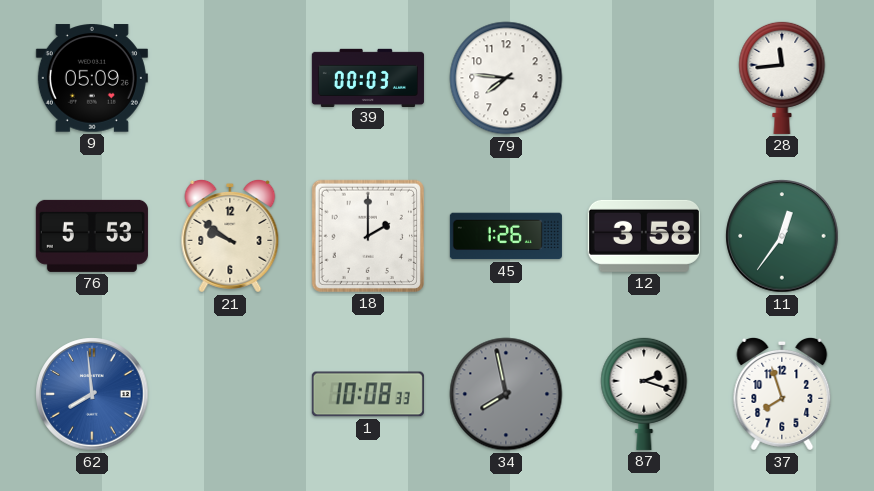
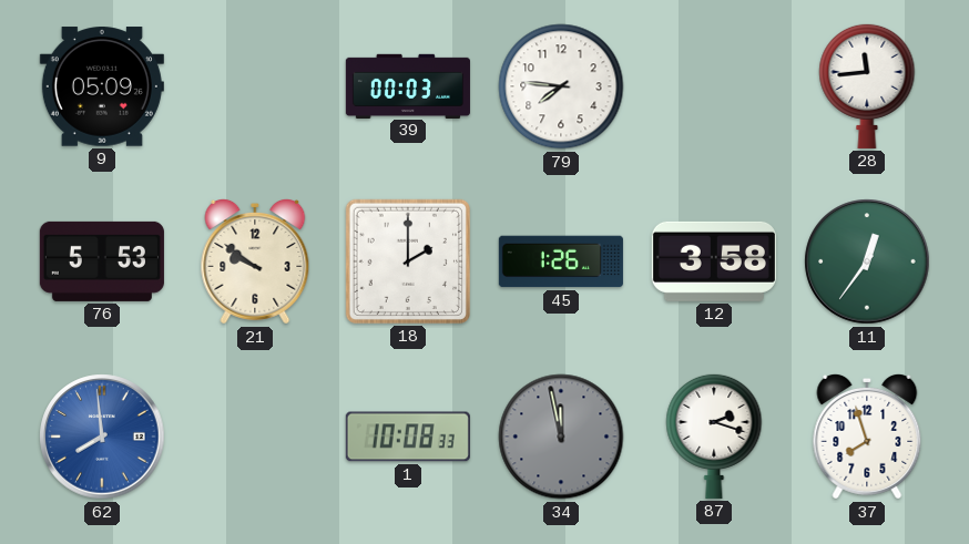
34: 7:58 -> 11:58
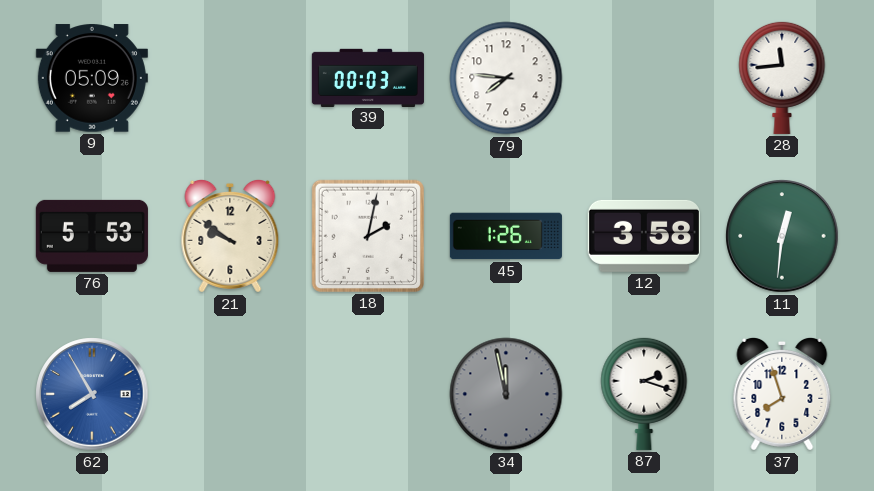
18: 2:00 -> 2:02
11: 12:36 -> 12:31
62: 7:59 -> 7:55
1: 10:08 -> none
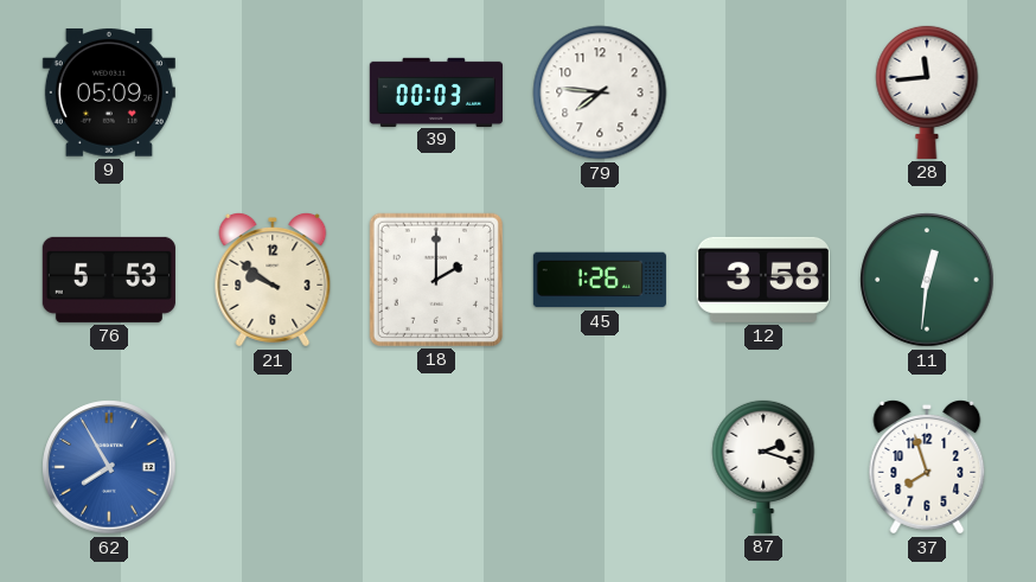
18: 2:02 -> 2:00
34: 11:58 -> none
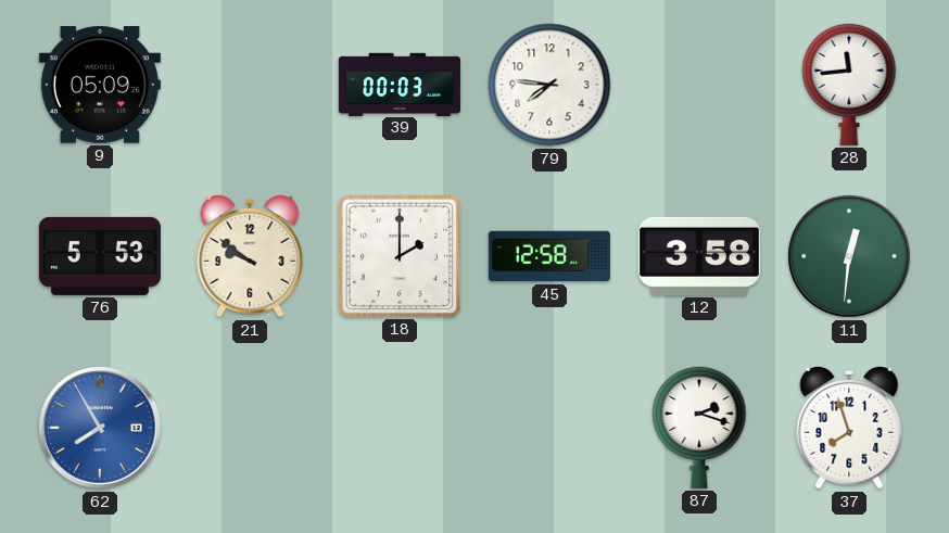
45: 1:26 -> 12:58
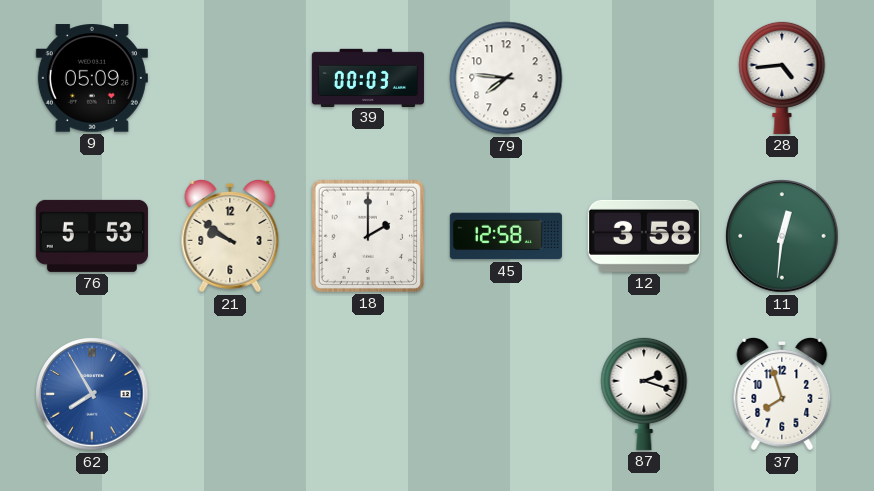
28: 11:44 -> 4:44
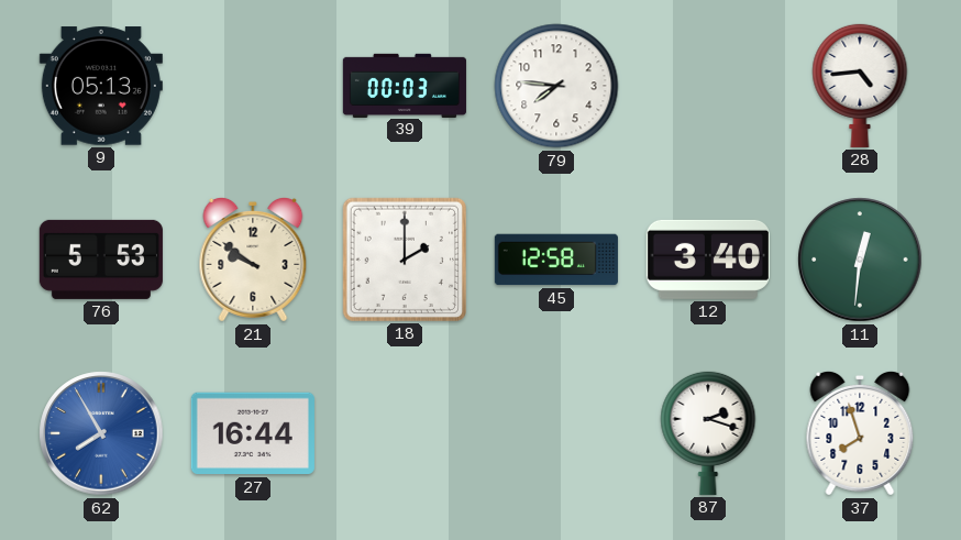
9: 05:09 -> 05:13
12: 3:58 -> 3:40
27: none -> 16:44
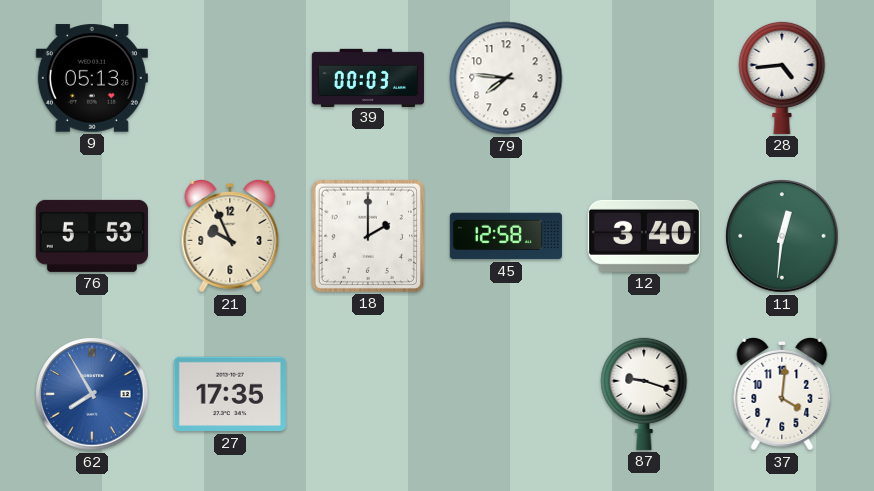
21: 9:51 -> 9:56
27: 16:44 -> 17:35
87: 2:18 -> 9:18
37: 7:57 -> 4:01
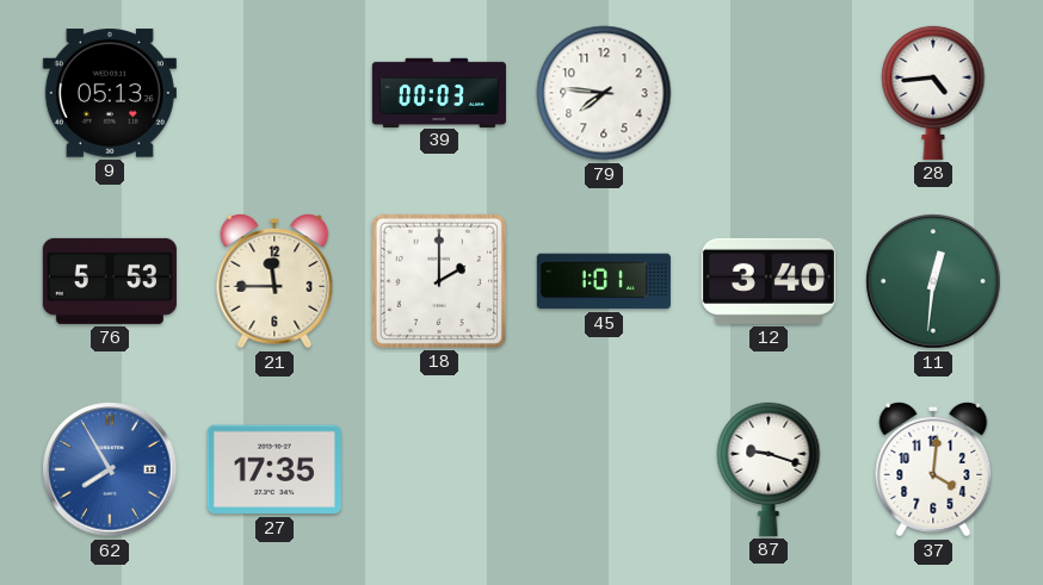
21: 9:56 -> 11:45
45: 12:58 -> 1:01
